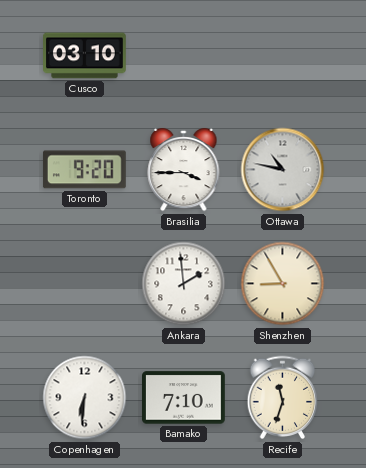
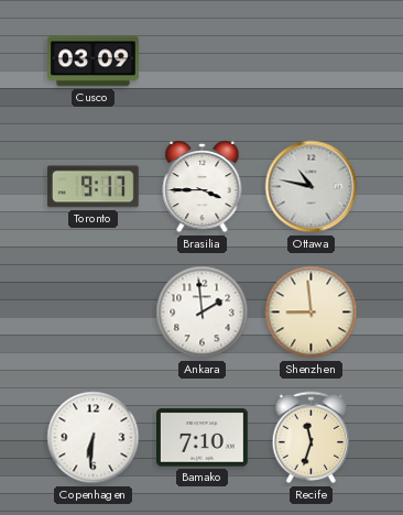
Cusco: 03:10 -> 03:09
Toronto: 9:20 -> 9:17
Shenzhen: 8:55 -> 8:59
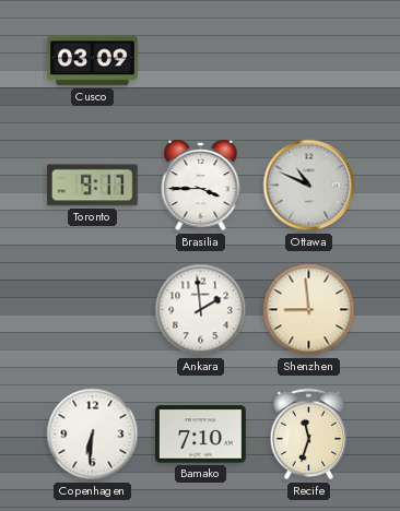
Ottawa: 10:47 -> 10:49
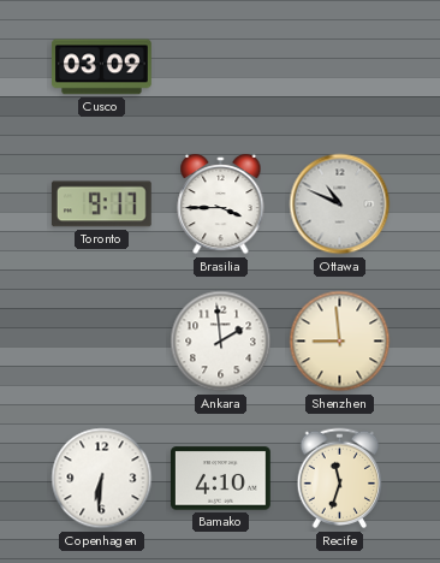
Bamako: 7:10 -> 4:10
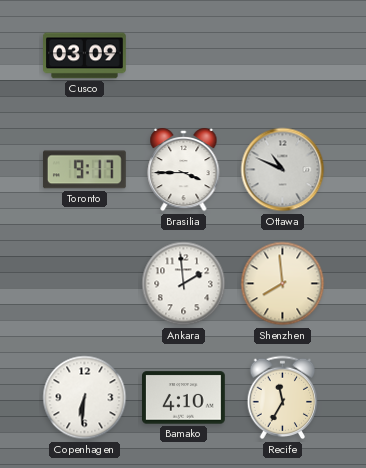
Shenzhen: 8:59 -> 7:59
Recife: 11:33 -> 11:35
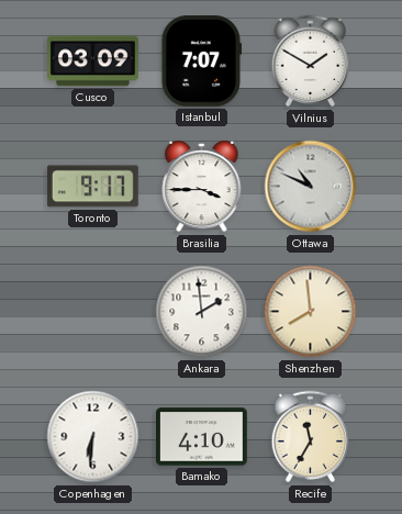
Istanbul: none -> 7:07
Vilnius: none -> 1:50
